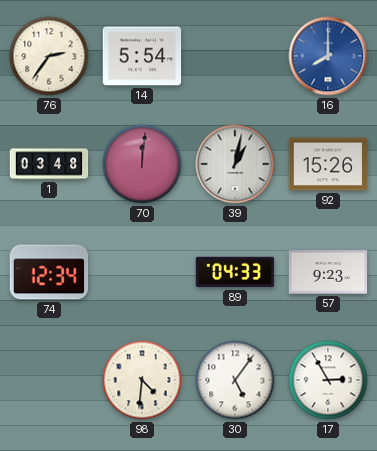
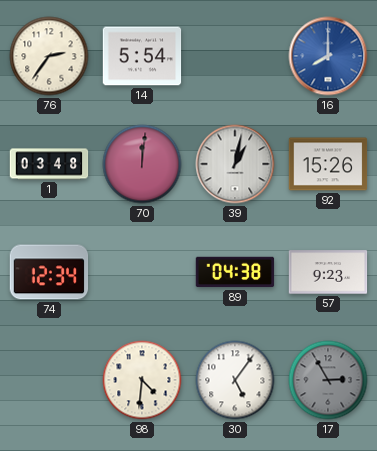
89: 04:33 -> 04:38
17 dial: white -> grey
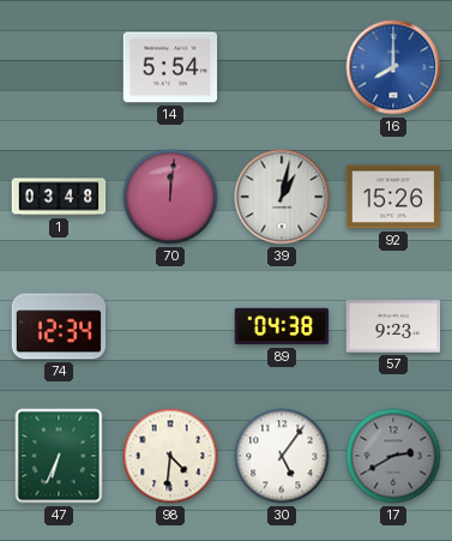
76: 2:36 -> none
47: none -> 6:34
17: 2:55 -> 2:40
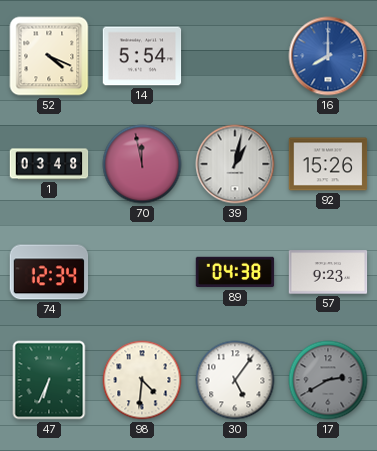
52: none -> 4:19
70: 12:01 -> 11:58
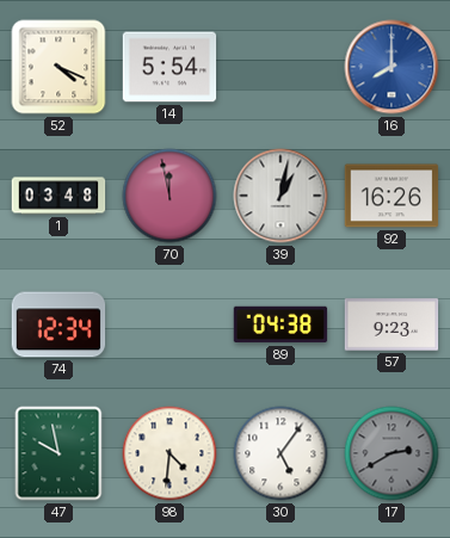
92: 15:26 -> 16:26
47: 6:34 -> 9:58
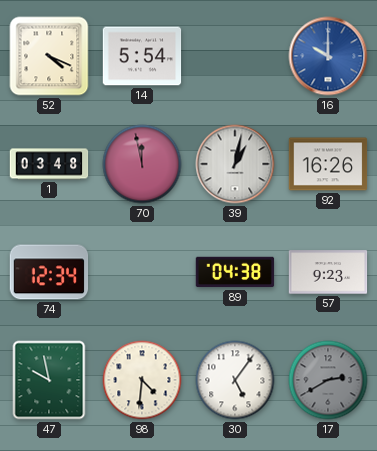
16: 8:00 -> 10:00
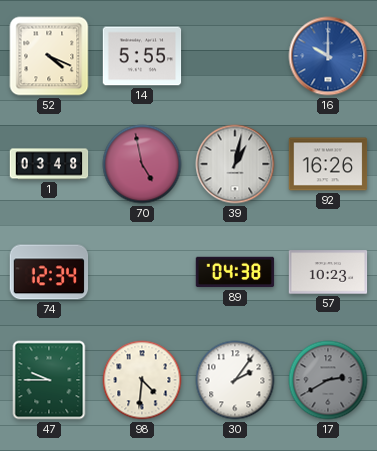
14: 5:54 -> 5:55
70: 11:58 -> 4:58
57: 9:23 -> 10:23
47: 9:58 -> 9:45
30: 5:06 -> 2:06
